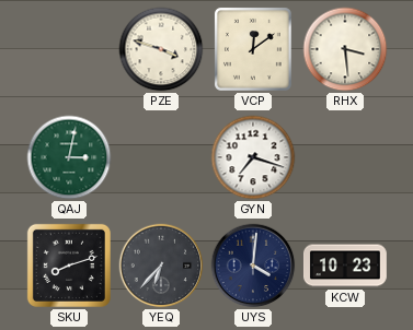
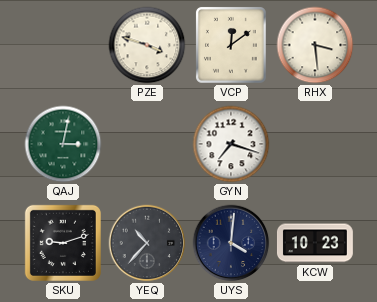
SKU: 8:12 -> 9:12
YEQ: 6:37 -> 10:37
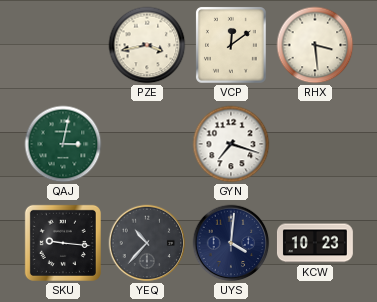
PZE: 3:48 -> 3:43
SKU: 9:12 -> 9:16
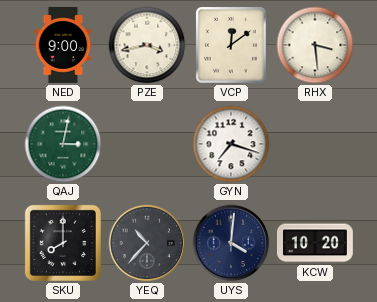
NED: none -> 9:00
SKU: 9:16 -> 8:00
KCW: 10:23 -> 10:20
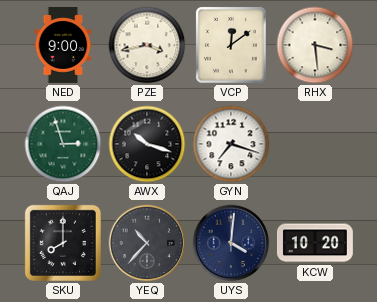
QAJ: 3:02 -> 2:57
AWX: none -> 10:18
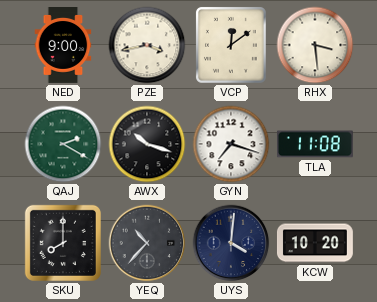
QAJ: 2:57 -> 2:20
TLA: none -> 11:08
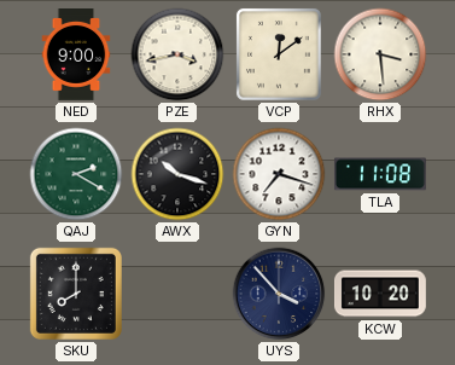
YEQ: 10:37 -> none
UYS: 4:01 -> 3:53
